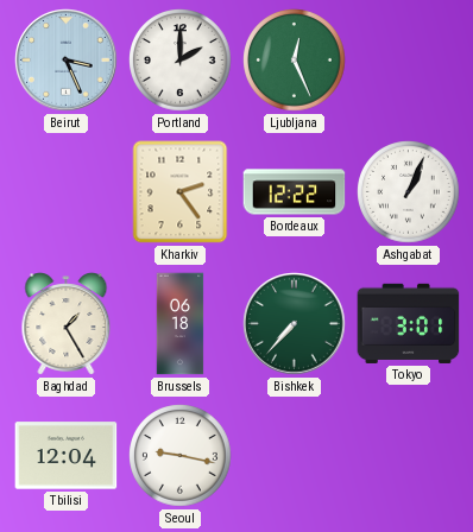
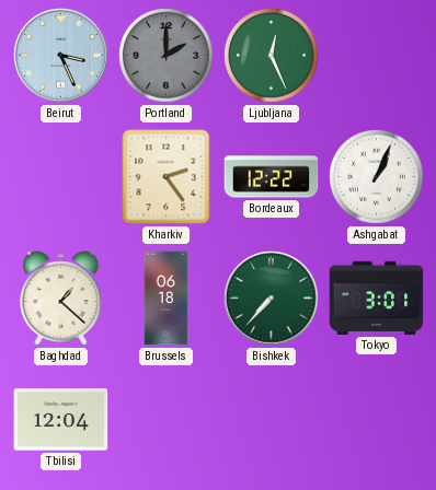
Portland dial: white -> grey
Baghdad: 1:25 -> 1:22
Seoul: 9:17 -> none
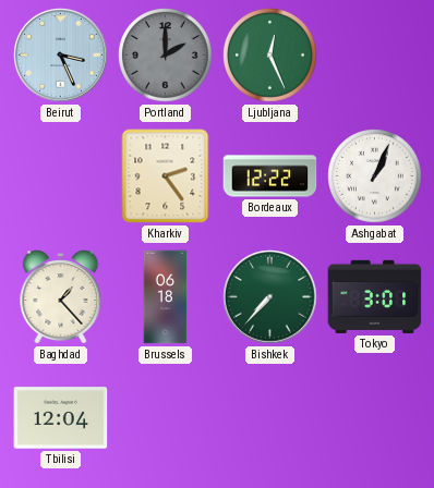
Baghdad: 1:22 -> 1:23
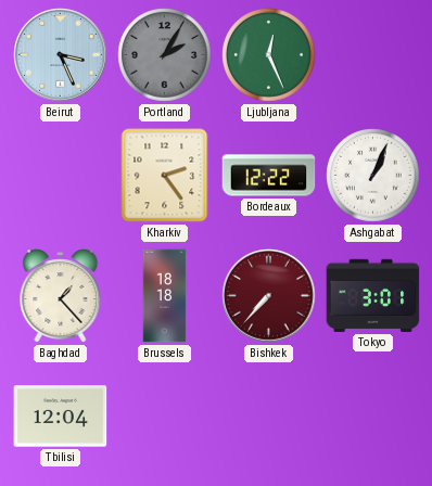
Portland: 2:00 -> 2:05
Brussels: 06:18 -> 18:18
Bishkek dial: green -> burgundy
